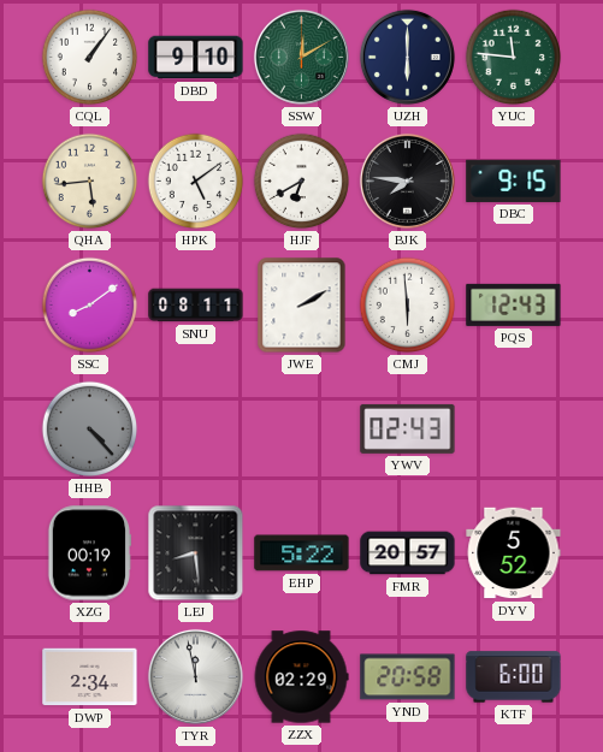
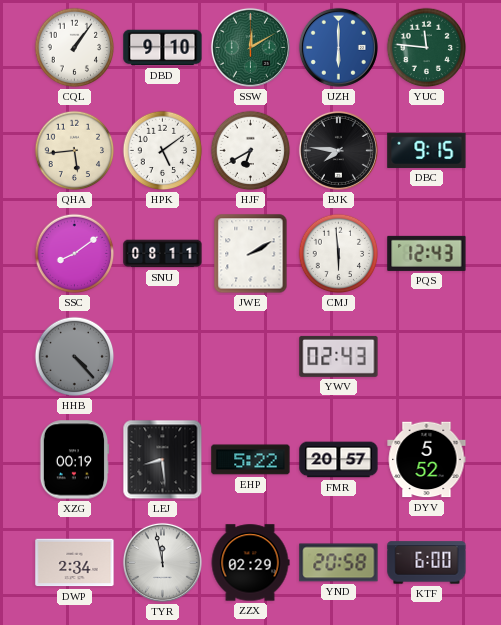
UZH dial: navy -> blue
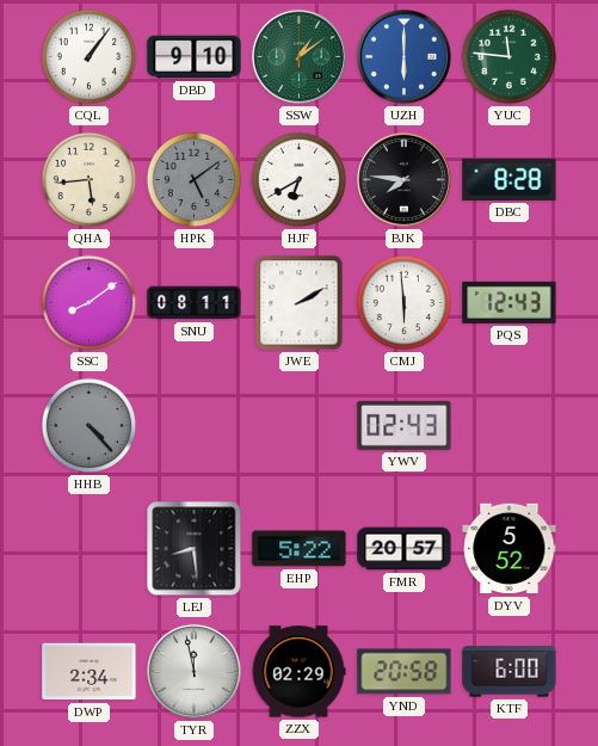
SSW: 12:10 -> 1:09
HPK dial: white -> grey
DBC: 9:15 -> 8:28
XZG: 00:19 -> none
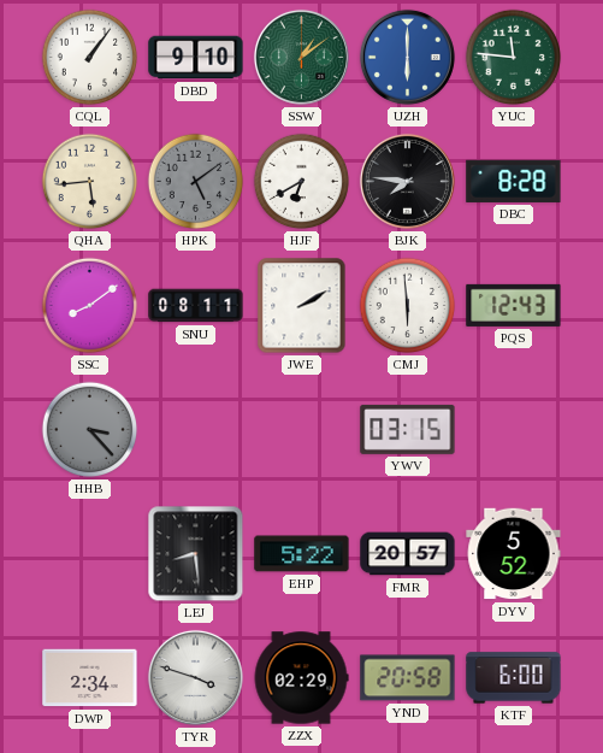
HHB: 4:23 -> 3:23
YWV: 02:43 -> 03:15
TYR: 11:58 -> 3:48
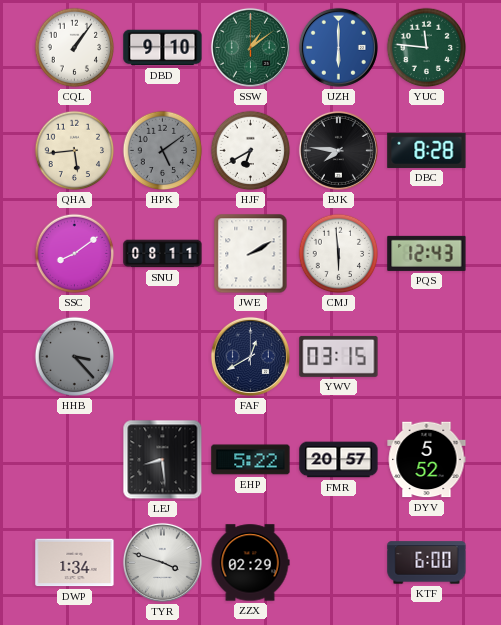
FAF: none -> 12:40
DWP: 2:34 -> 1:34
YND: 20:58 -> none
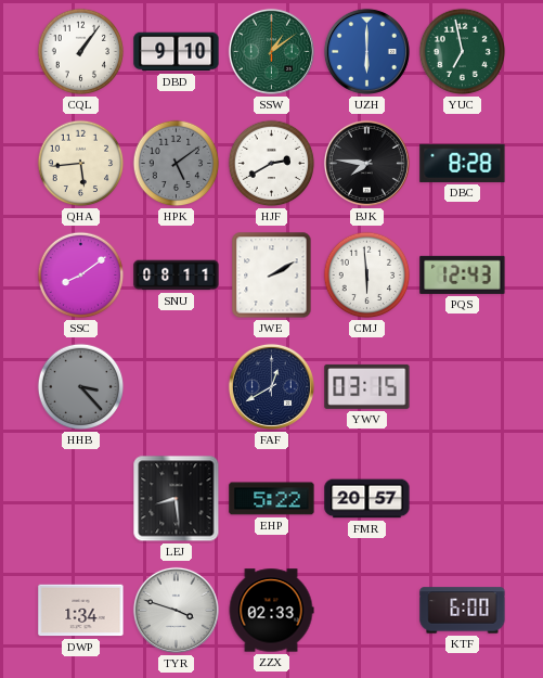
YUC: 11:46 -> 6:58
HJF: 6:40 -> 2:40
DYV: 5:52 -> none
ZZX: 02:29 -> 02:33
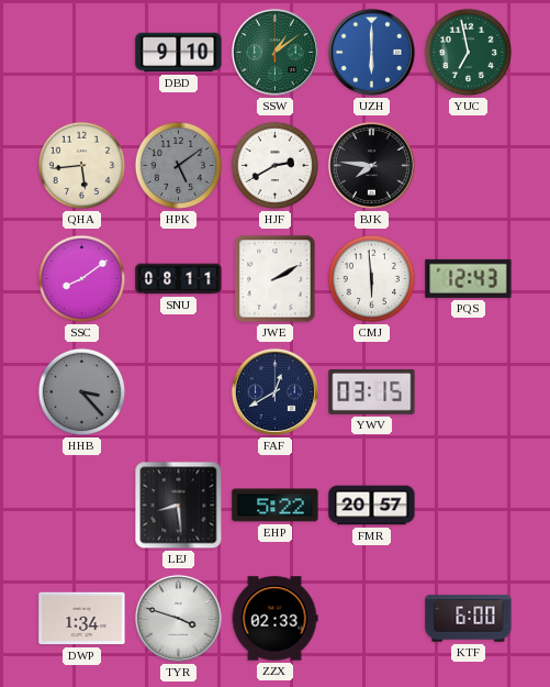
CQL: 1:06 -> none
DBC: 8:28 -> none
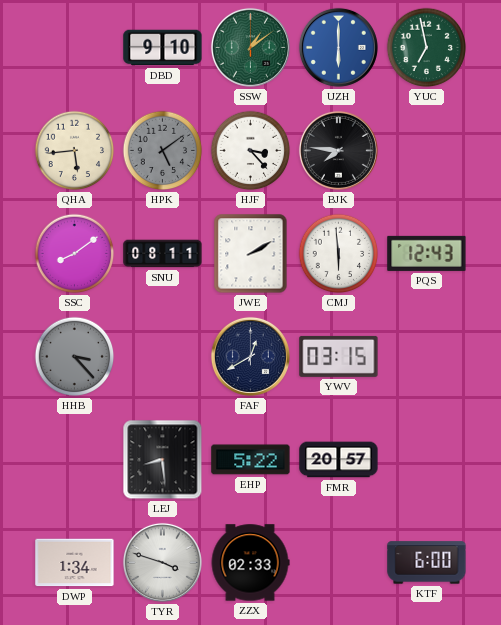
HJF: 2:40 -> 3:23
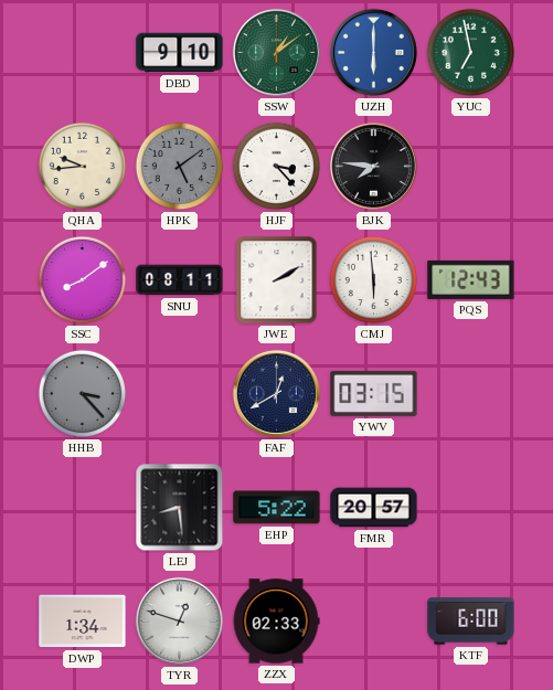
QHA: 5:44 -> 9:44
TYR: 3:48 -> 12:48
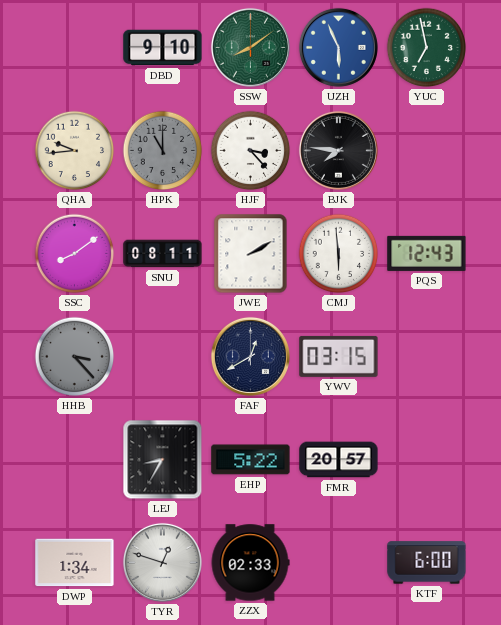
SSW: 1:09 -> 8:09
UZH: 6:00 -> 5:56
HPK: 5:09 -> 11:00
LEJ: 8:29 -> 8:35
